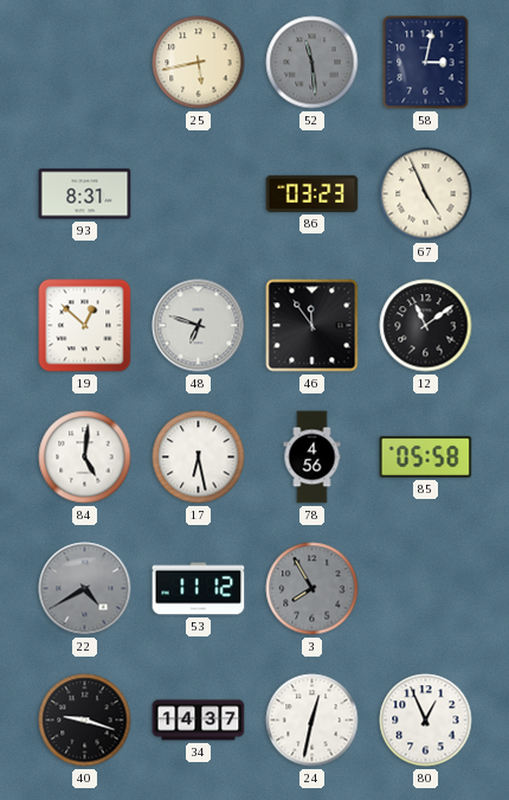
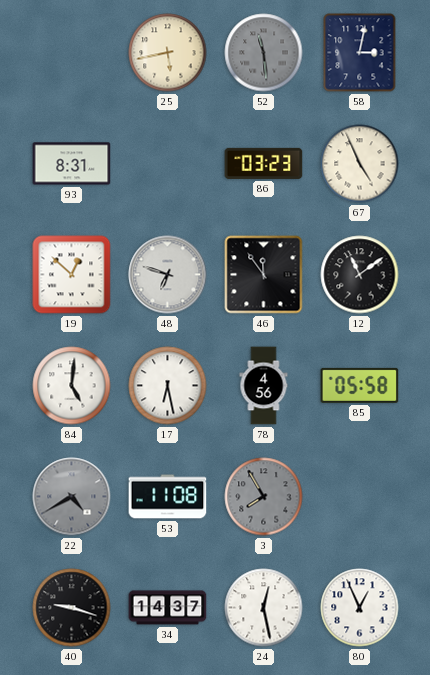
53: 11:12 -> 11:08
24: 12:32 -> 12:28
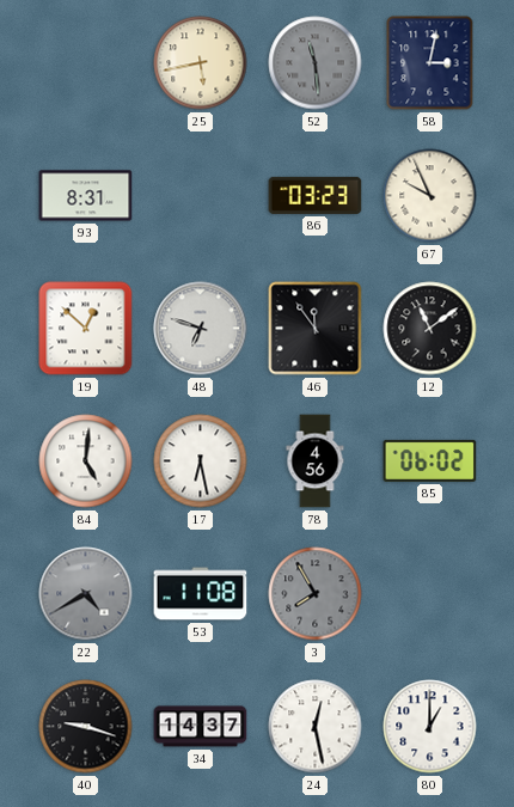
67: 4:56 -> 9:56
85: 05:58 -> 06:02
80: 12:56 -> 1:00
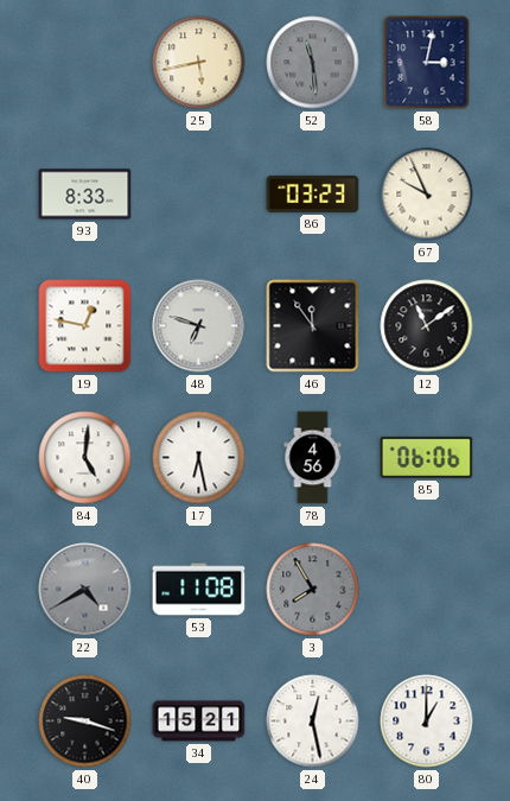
93: 8:31 -> 8:33
19: 12:52 -> 12:47
85: 06:02 -> 06:06
34: 14:37 -> 15:21
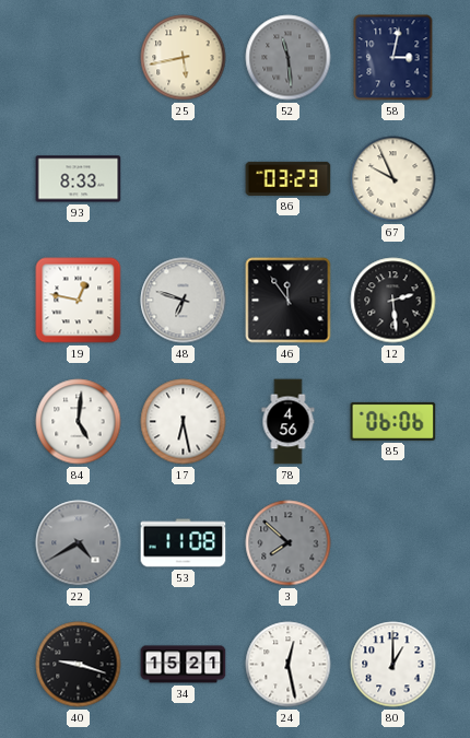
12: 11:09 -> 2:29
3: 7:55 -> 7:52
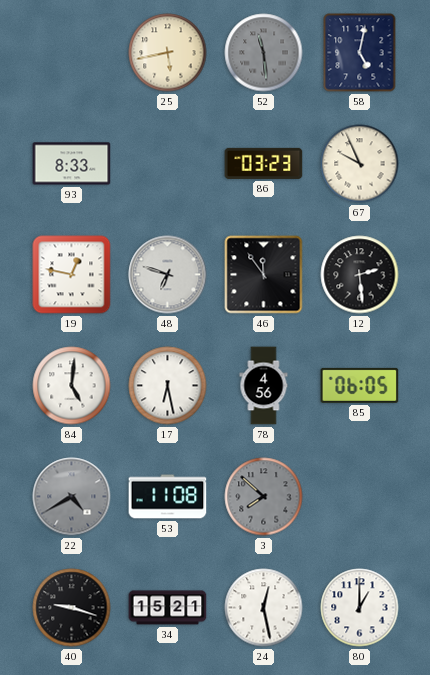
58: 3:02 -> 5:02
85: 06:06 -> 06:05
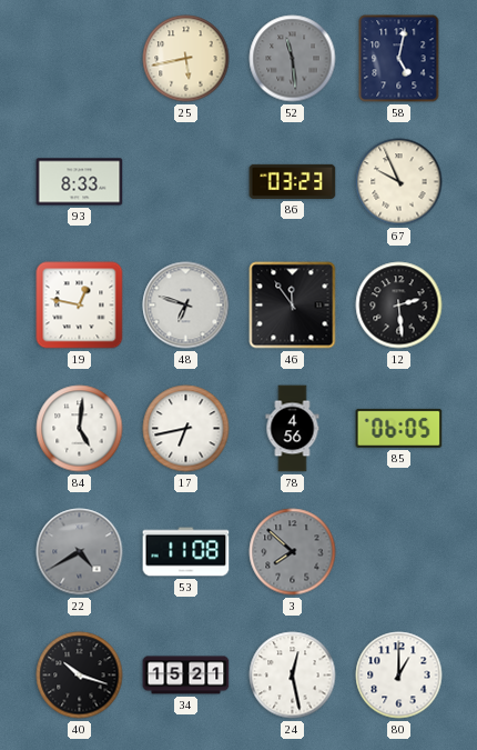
17: 6:28 -> 6:43
40: 9:18 -> 10:18
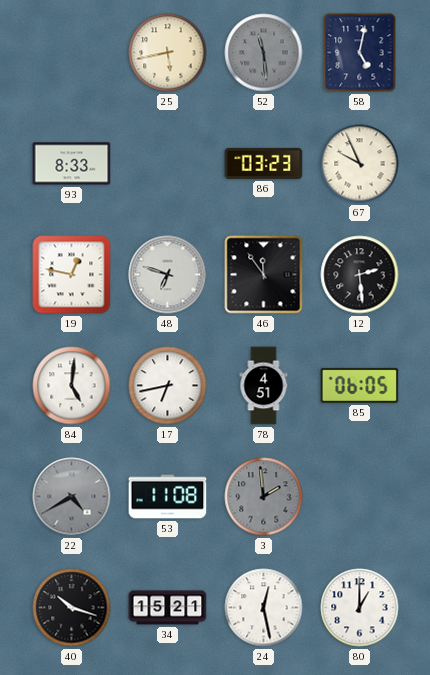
78: 4:56 -> 4:51
3: 7:52 -> 1:59
